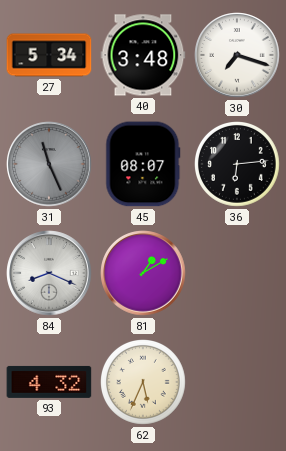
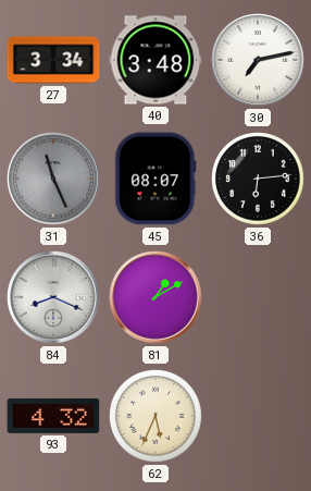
27: 5:34 -> 3:34
30: 7:18 -> 7:13
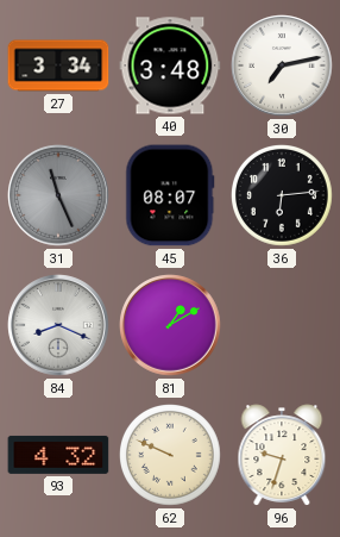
62: 5:34 -> 9:49
96: none -> 9:33
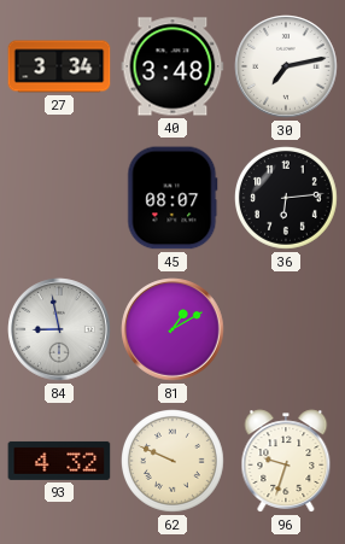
31: 11:26 -> none
84: 8:19 -> 8:58
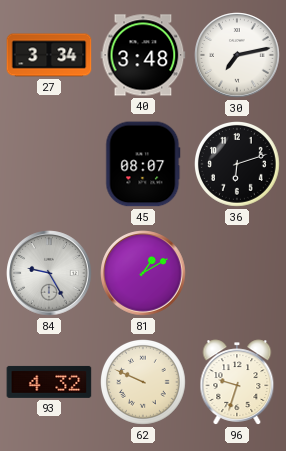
36: 6:14 -> 6:12
84: 8:58 -> 9:25
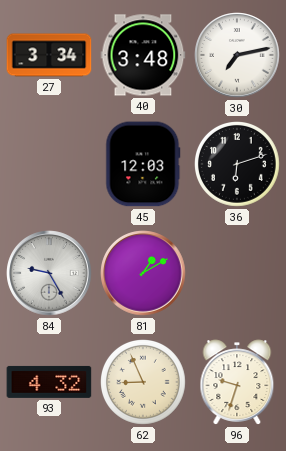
45: 08:07 -> 12:03
62: 9:49 -> 8:56
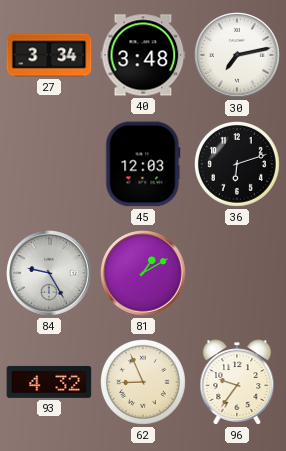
96: 9:33 -> 9:36
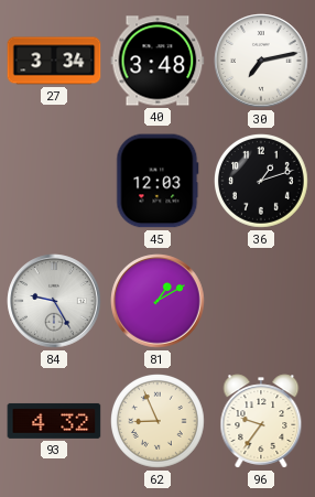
36: 6:12 -> 1:12
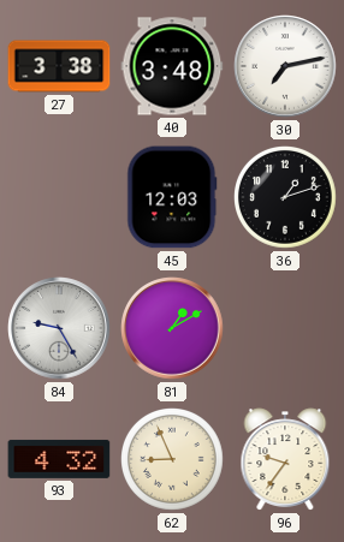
27: 3:34 -> 3:38
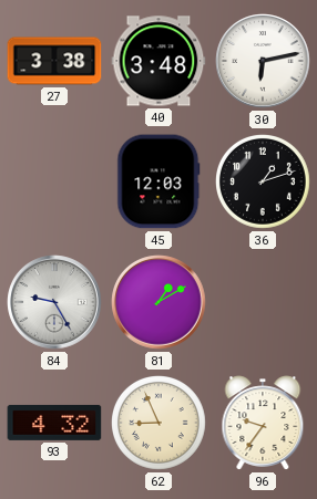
30: 7:13 -> 6:13
